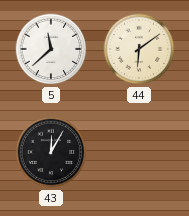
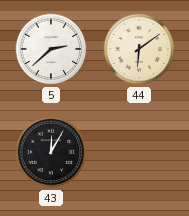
5: 11:38 -> 2:38
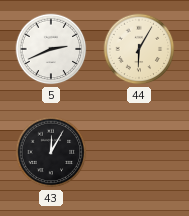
5: 2:38 -> 2:41
44: 6:09 -> 6:05
